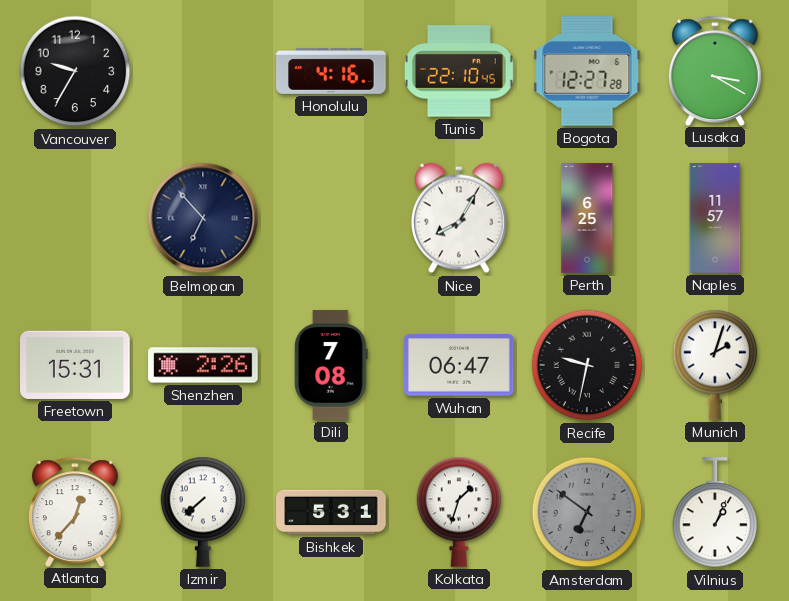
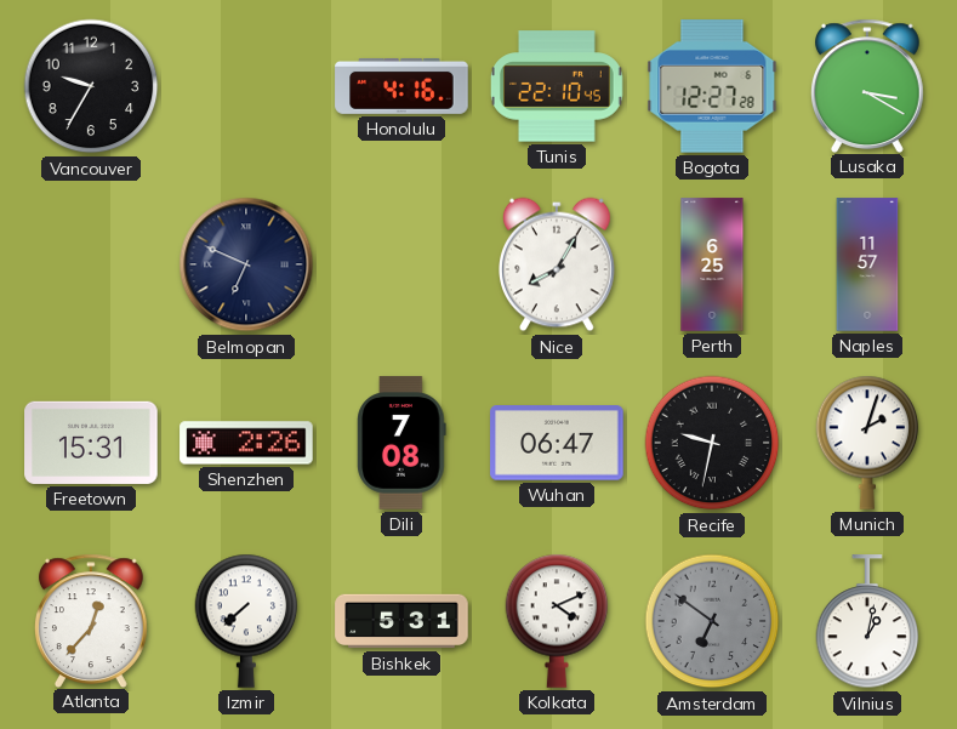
Belmopan: 6:53 -> 6:49
Kolkata: 1:33 -> 4:11
Vilnius: 1:04 -> 1:02
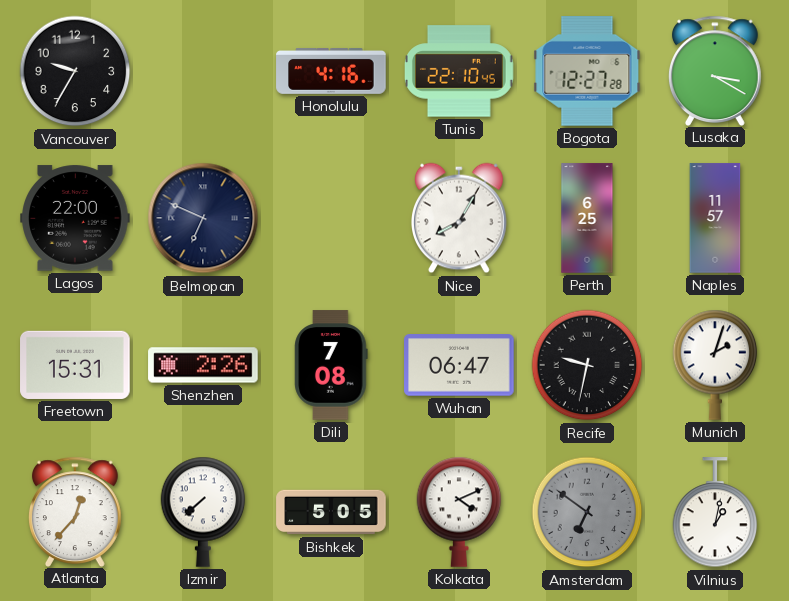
Lagos: none -> 22:00
Bishkek: 5:31 -> 5:05
